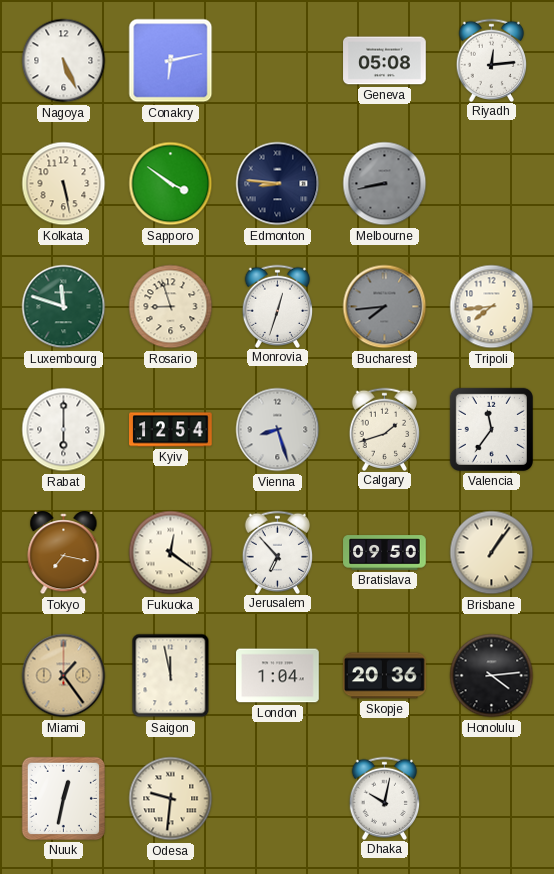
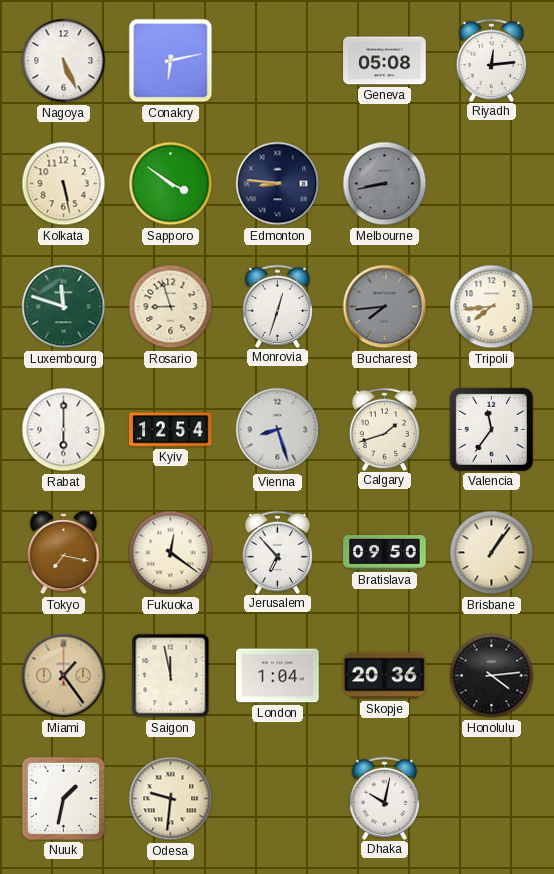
Nuuk: 12:32 -> 1:32
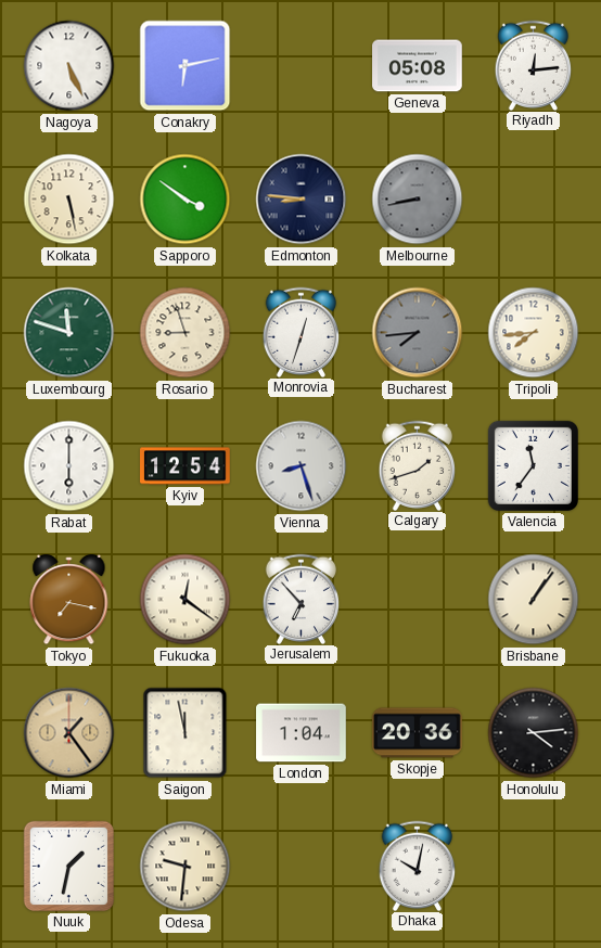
Bratislava: 09:50 -> none
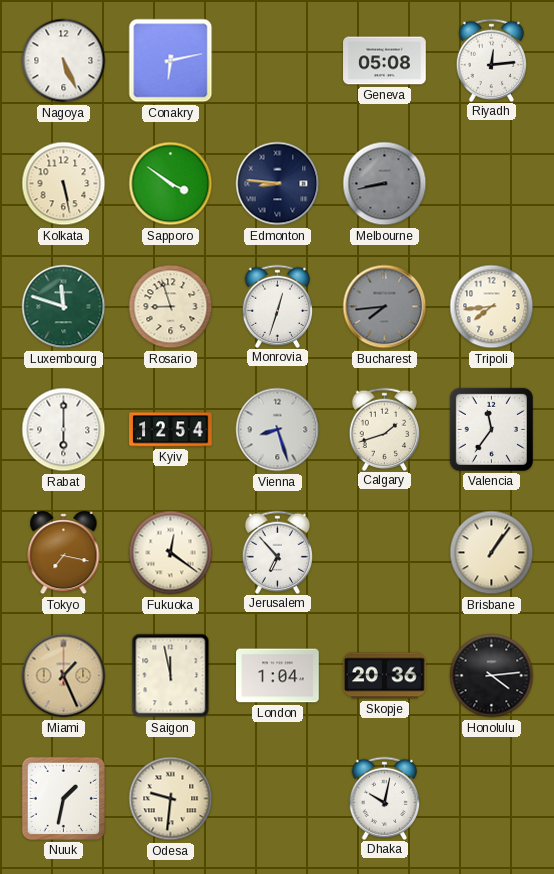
Miami: 1:24 -> 1:26
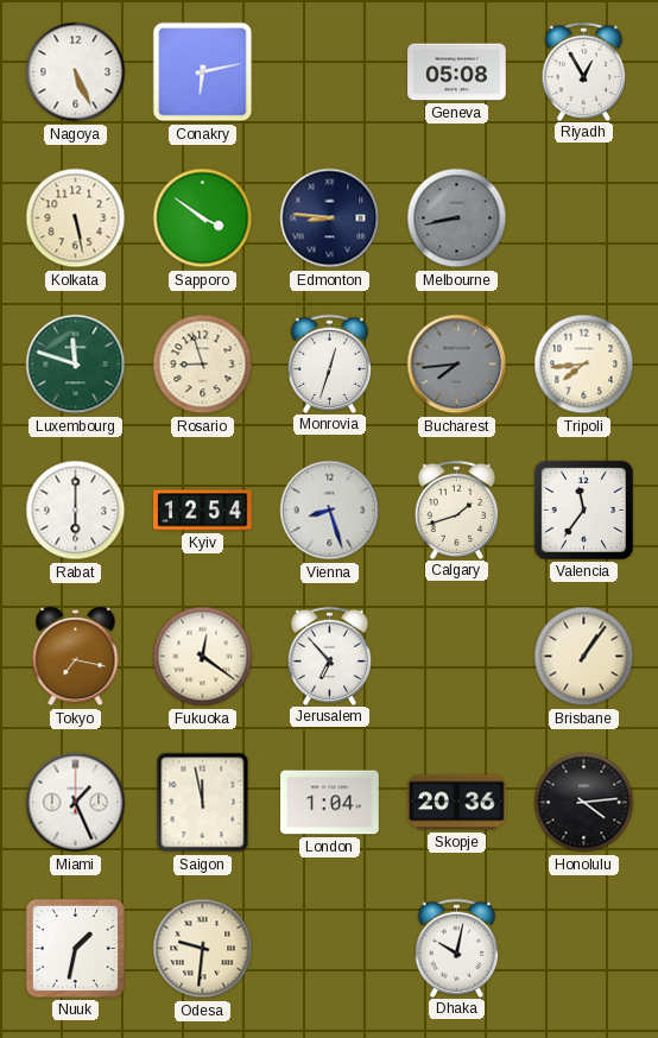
Riyadh: 12:14 -> 12:55
Miami dial: champagne -> white
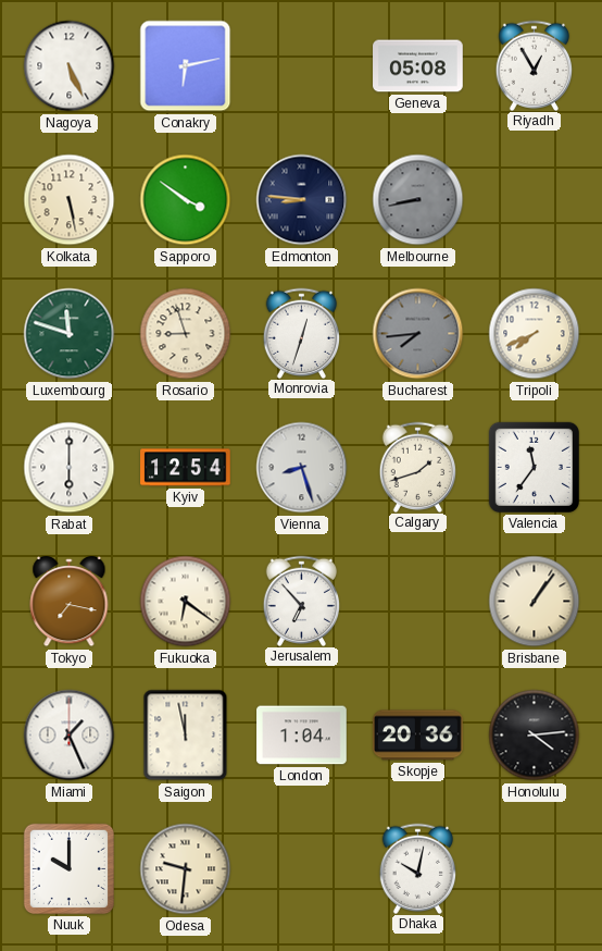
Tripoli: 7:44 -> 7:41
Fukuoka: 12:21 -> 6:21
Nuuk: 1:32 -> 10:00
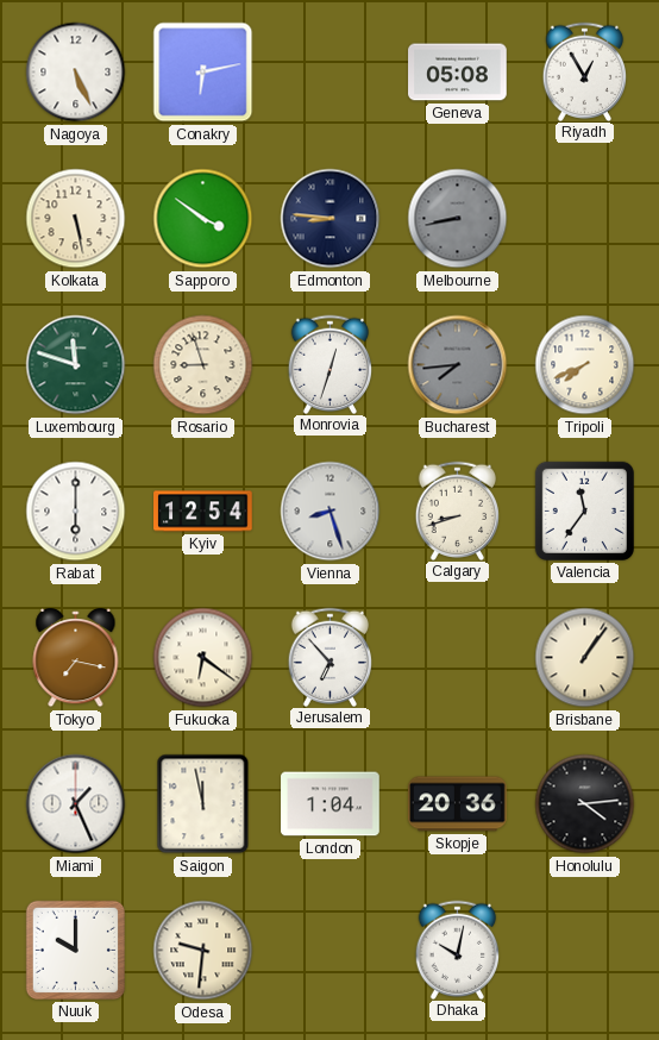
Calgary: 1:42 -> 8:42
